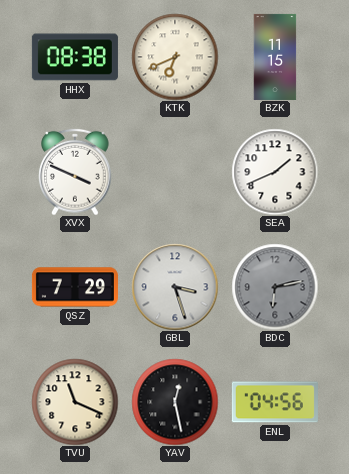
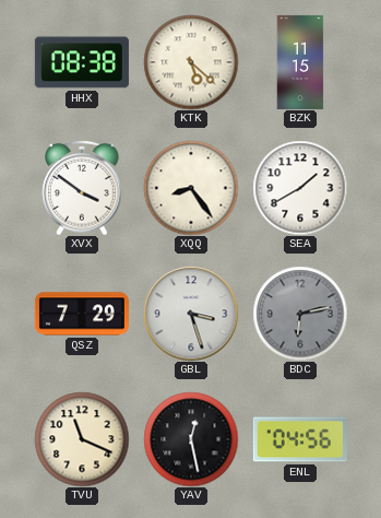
KTK: 6:41 -> 5:22
XVX: 3:49 -> 3:51
XQQ: none -> 8:24
SEA: 1:41 -> 1:40
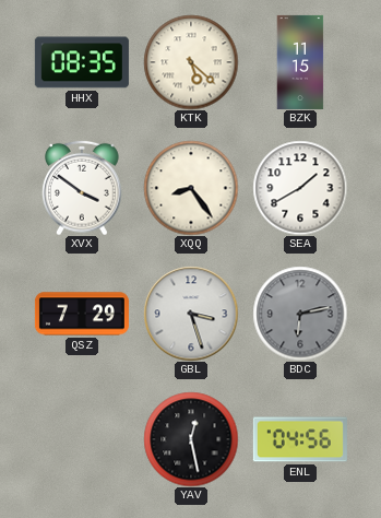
HHX: 08:38 -> 08:35
TVU: 11:19 -> none
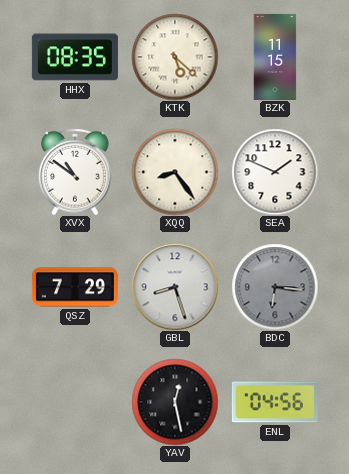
XVX: 3:51 -> 10:51
SEA: 1:40 -> 1:49
GBL: 3:27 -> 8:27
BDC: 6:13 -> 6:16
